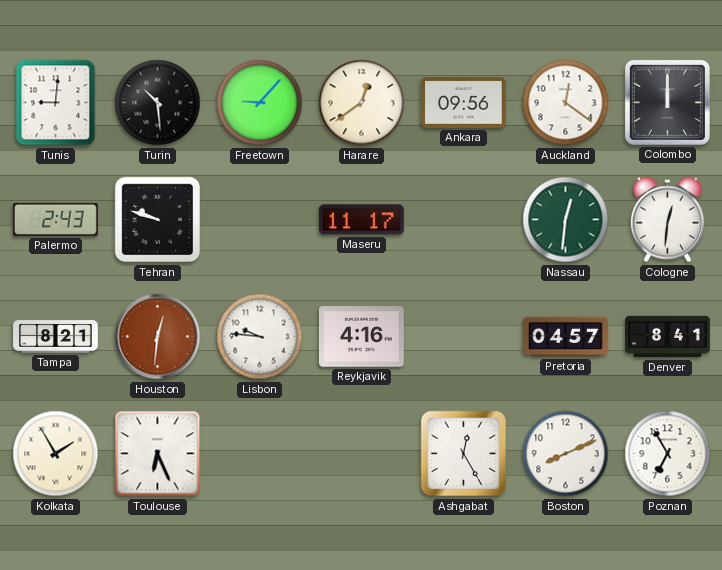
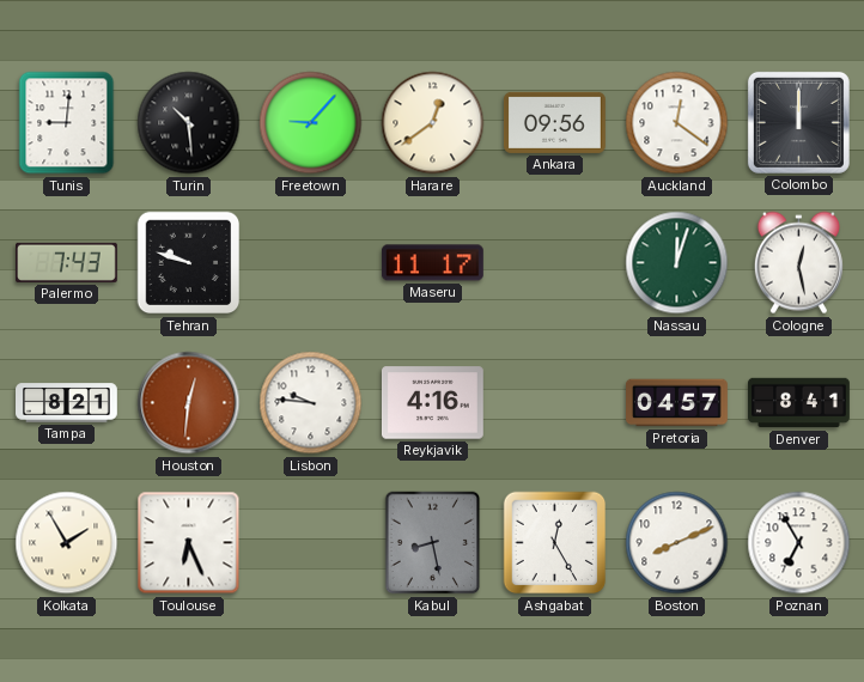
Palermo: 2:43 -> 7:43
Nassau: 12:31 -> 12:03
Cologne: 12:31 -> 12:28
Kabul: none -> 8:28
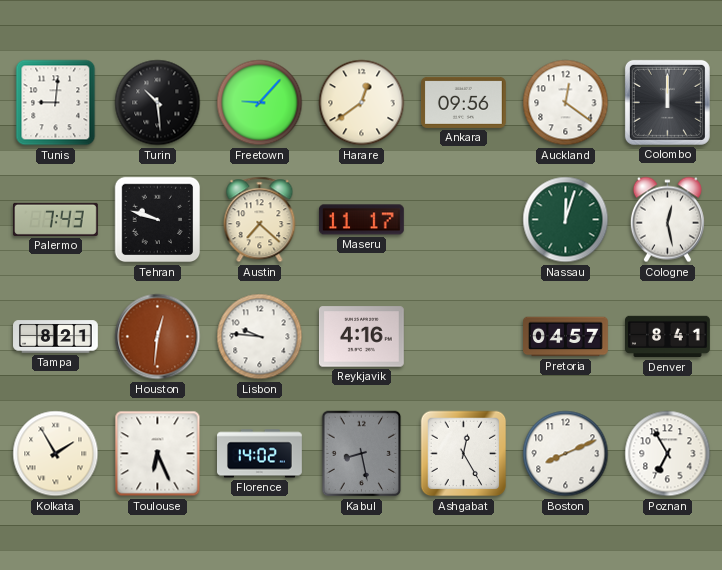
Austin: none -> 7:22
Florence: none -> 14:02
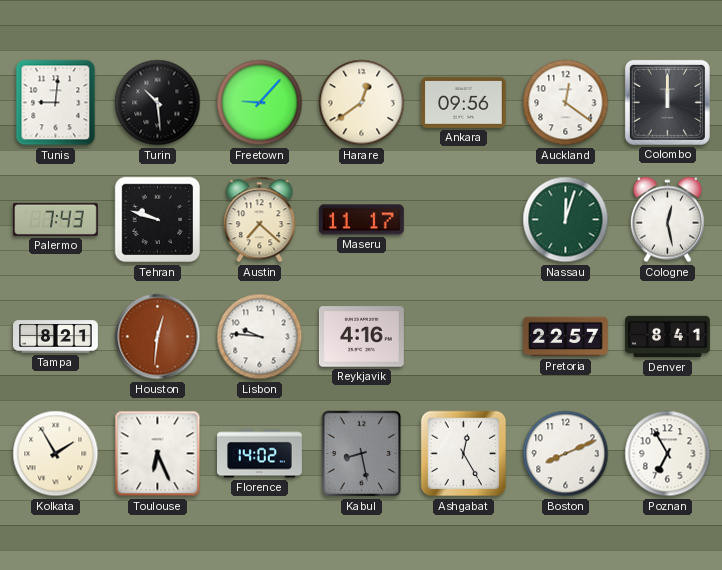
Pretoria: 04:57 -> 22:57
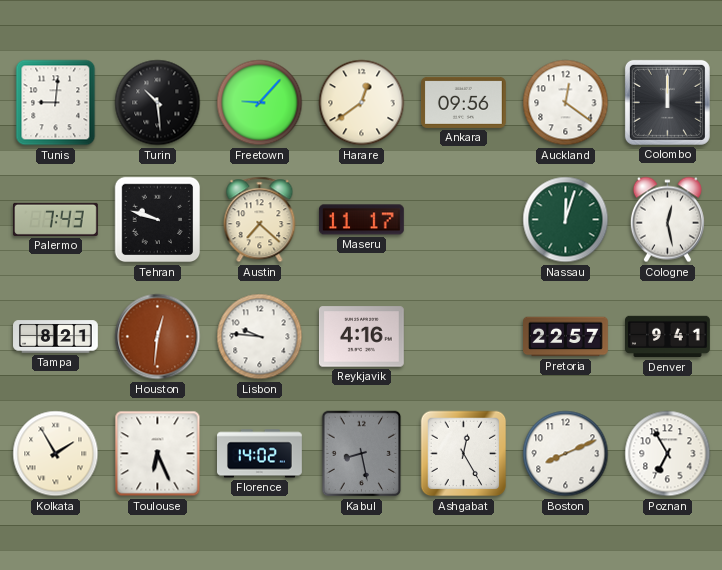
Denver: 8:41 -> 9:41
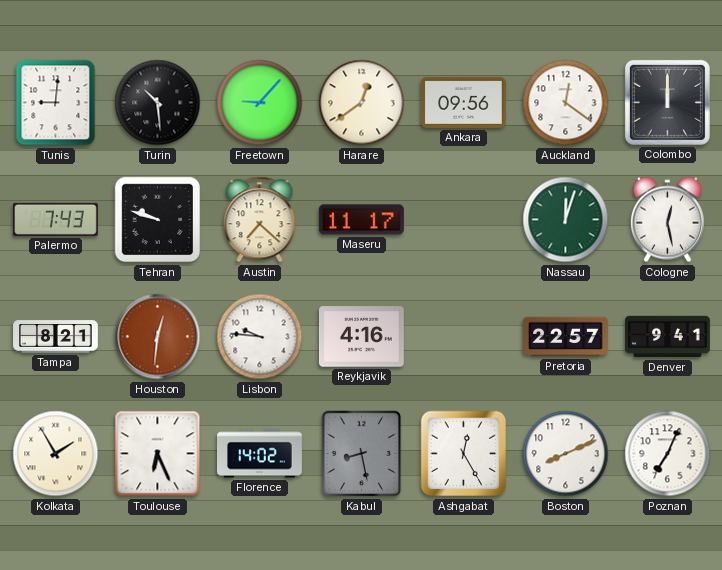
Poznan: 6:55 -> 7:04
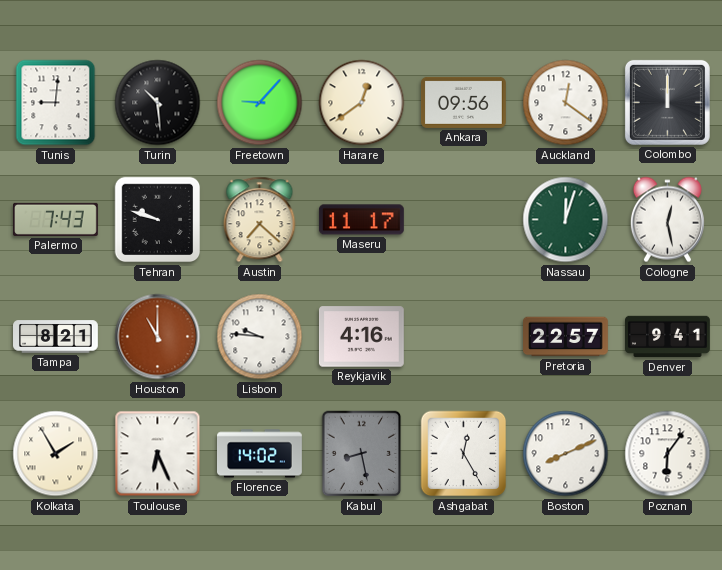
Houston: 12:31 -> 11:00
Poznan: 7:04 -> 6:06
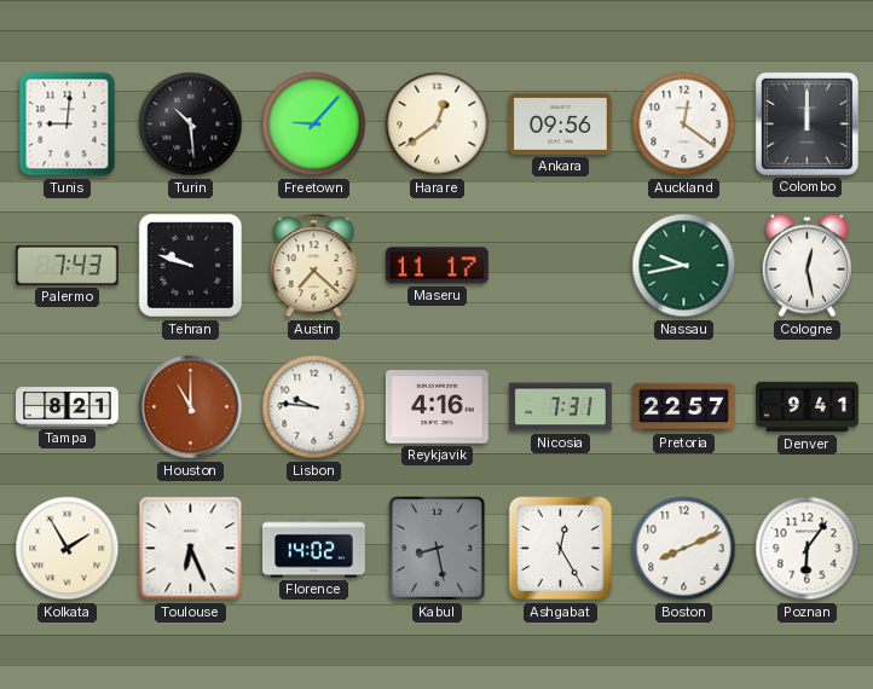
Nassau: 12:03 -> 9:43
Nicosia: none -> 7:31
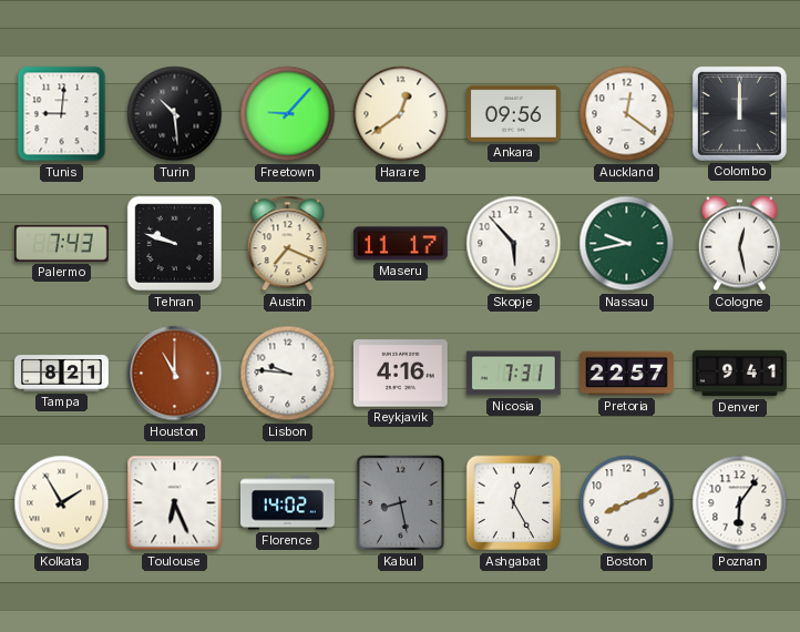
Austin: 7:22 -> 7:19
Skopje: none -> 5:53
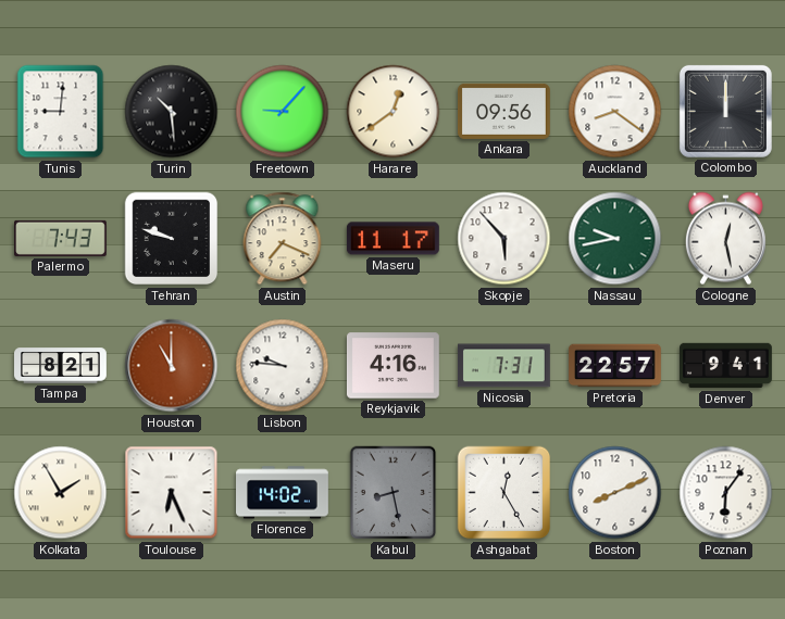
Auckland: 12:21 -> 8:21
